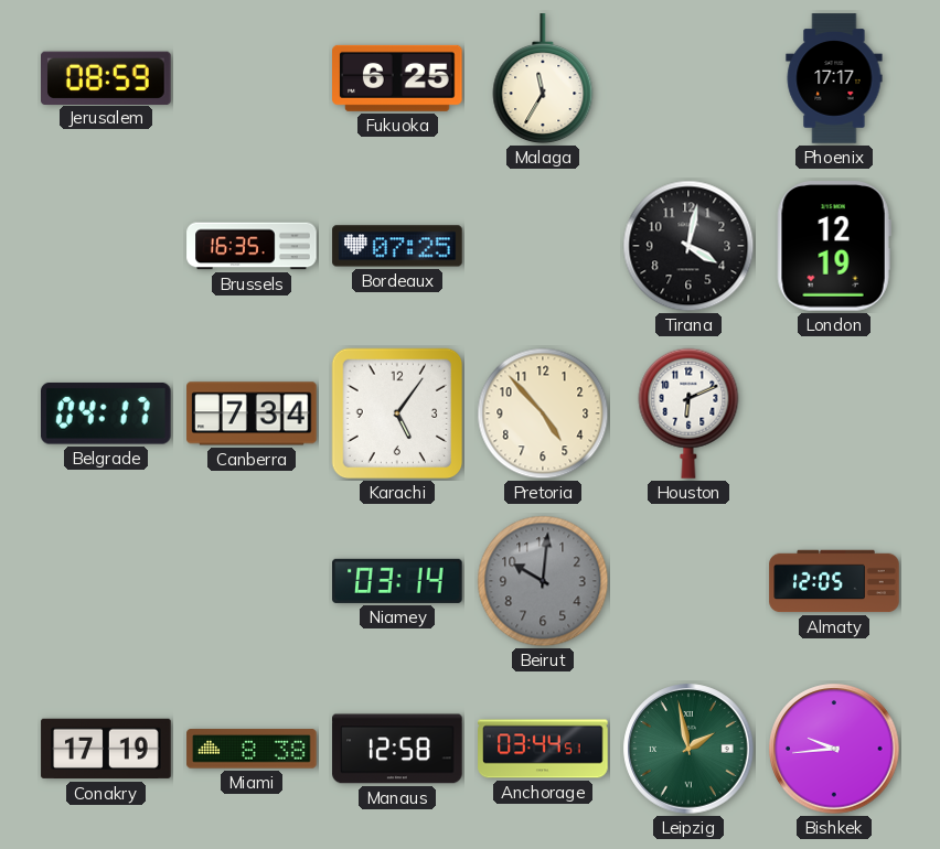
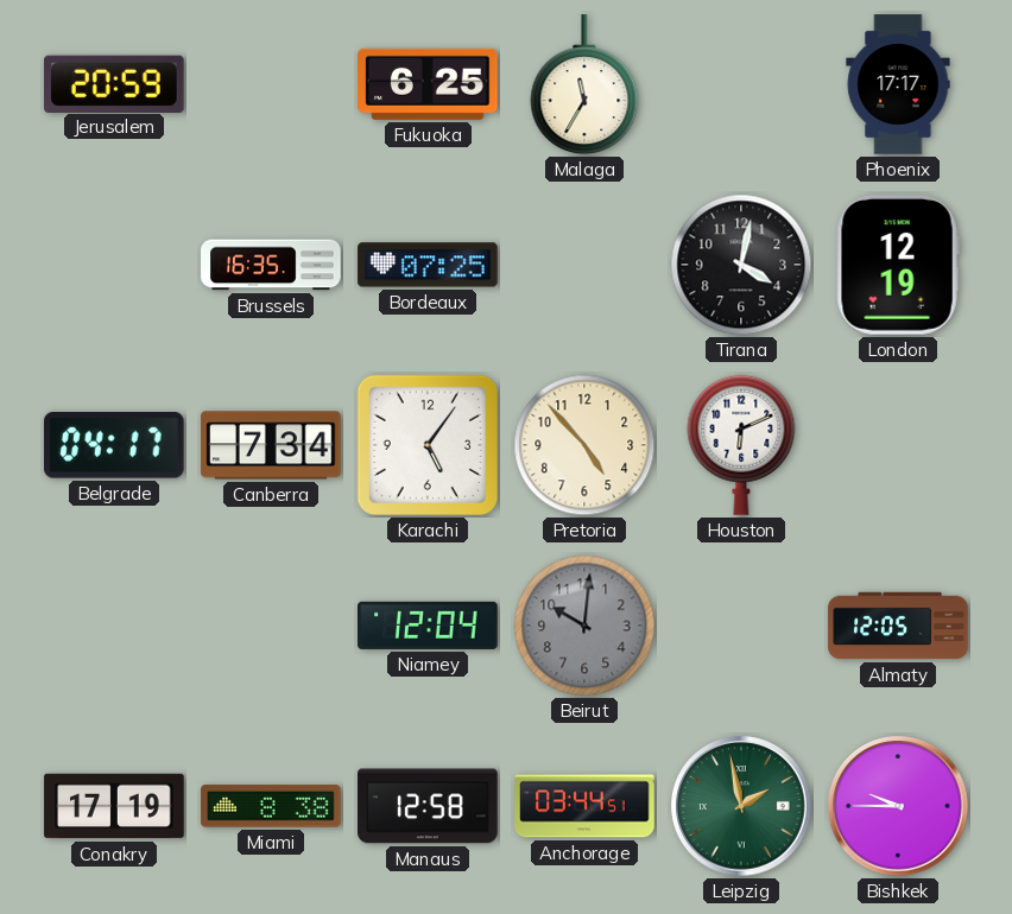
Jerusalem: 08:59 -> 20:59
Niamey: 03:14 -> 12:04
Bishkek: 9:44 -> 9:45
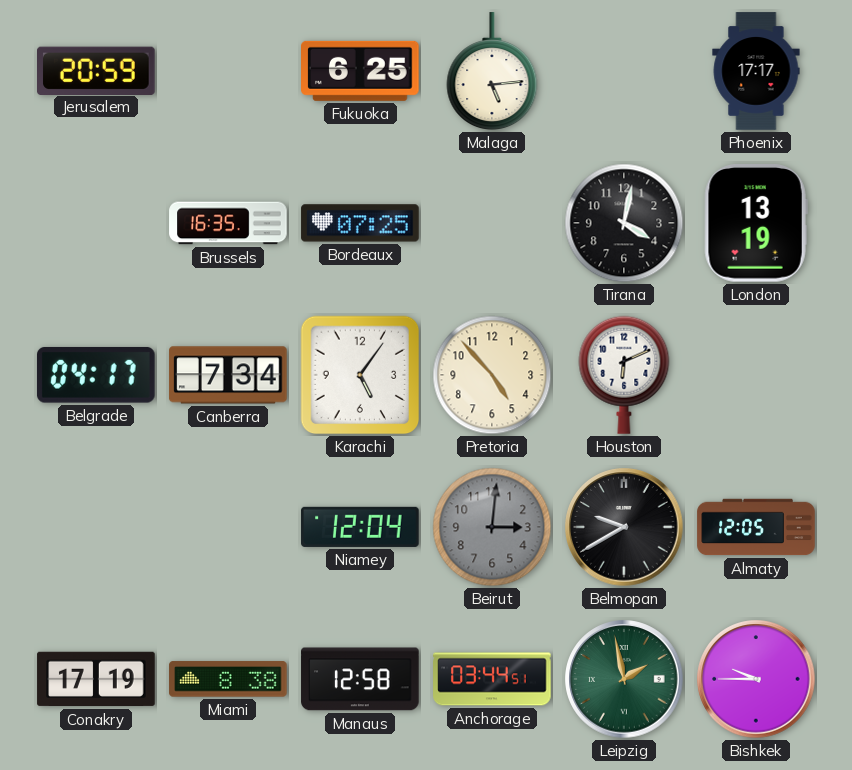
Malaga: 11:35 -> 5:14
London: 12:19 -> 13:19
Beirut: 10:01 -> 3:01
Belmopan: none -> 9:40
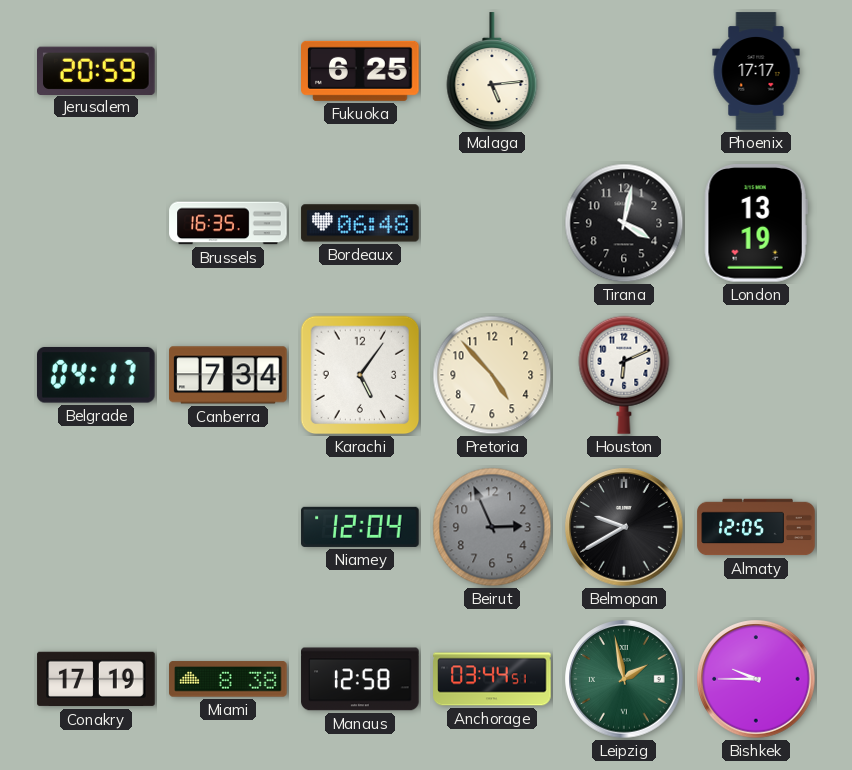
Bordeaux: 07:25 -> 06:48
Beirut: 3:01 -> 2:56
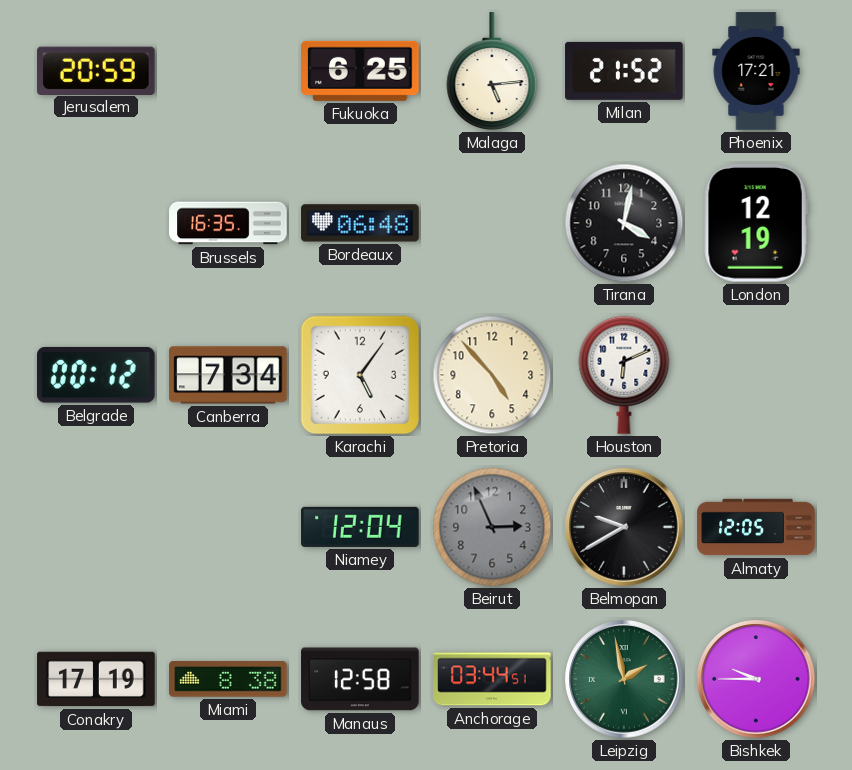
Milan: none -> 21:52
Phoenix: 17:17 -> 17:21
London: 13:19 -> 12:19
Belgrade: 04:17 -> 00:12
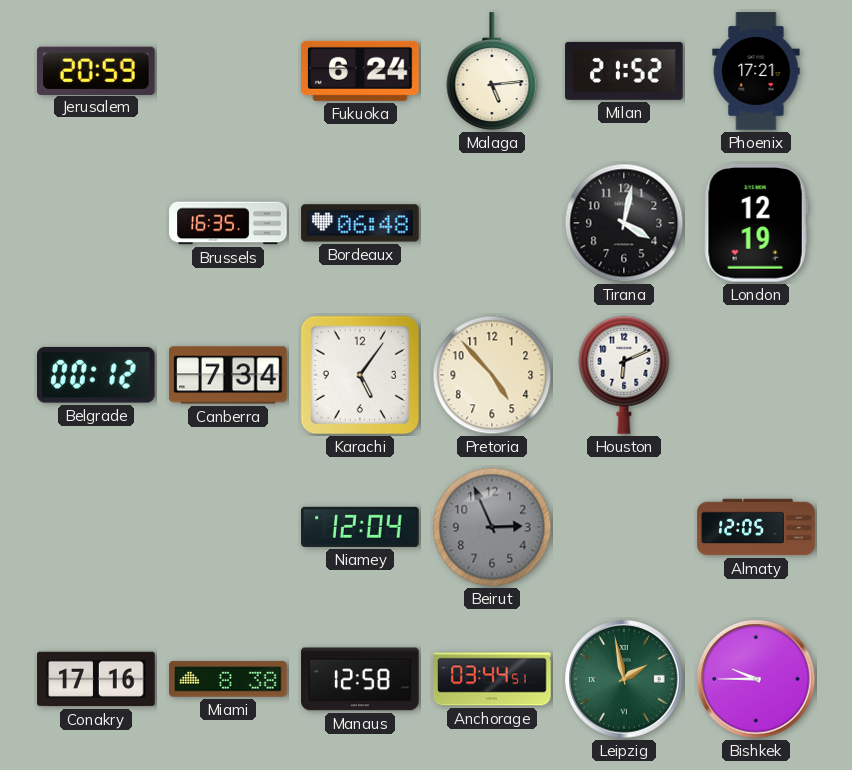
Fukuoka: 6:25 -> 6:24
Belmopan: 9:40 -> none
Conakry: 17:19 -> 17:16
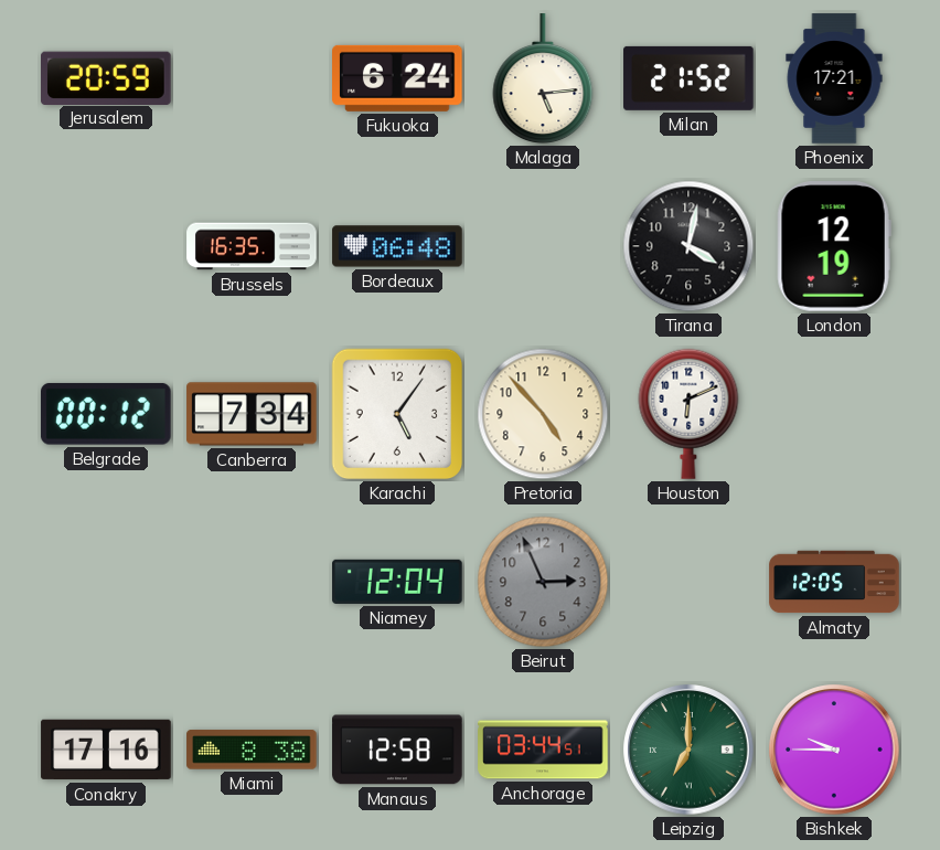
Leipzig: 1:58 -> 7:00
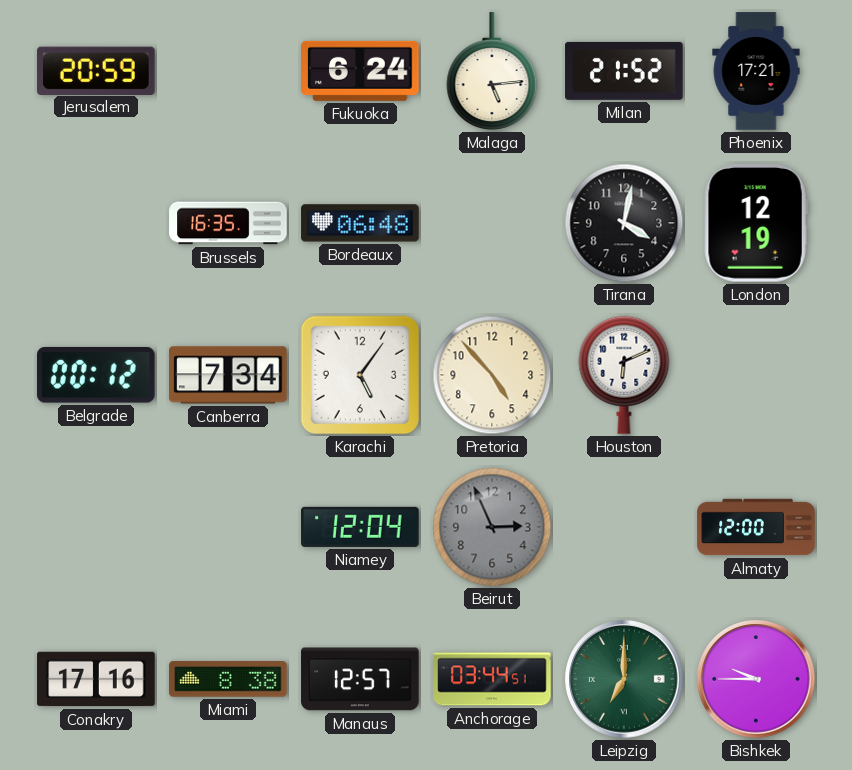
Almaty: 12:05 -> 12:00
Manaus: 12:58 -> 12:57
